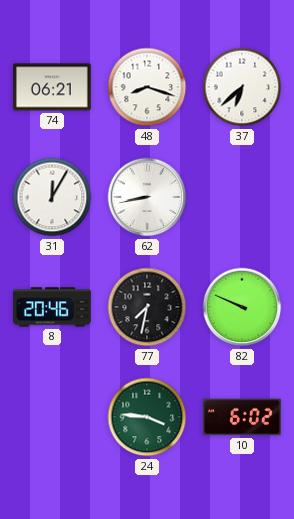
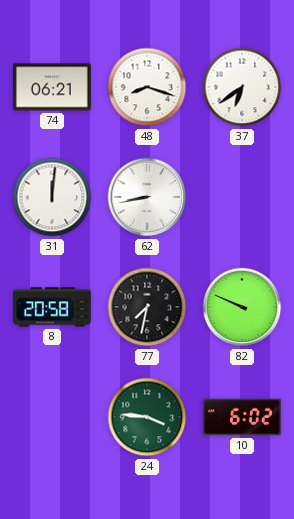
37: 6:38 -> 6:39
31: 12:05 -> 12:01
8: 20:46 -> 20:58
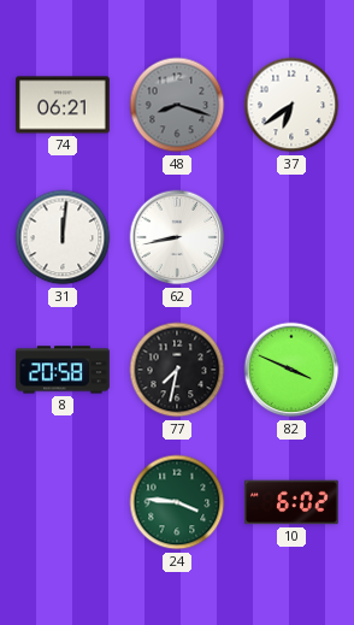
48 dial: white -> grey
82: 9:49 -> 3:49
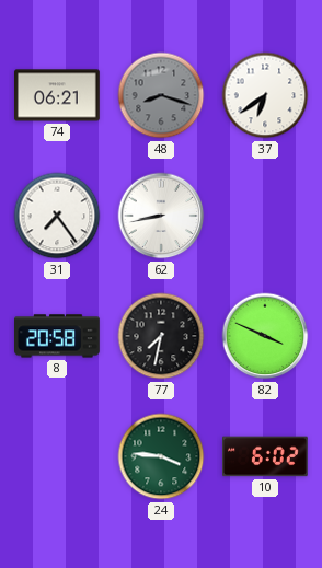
31: 12:01 -> 7:24
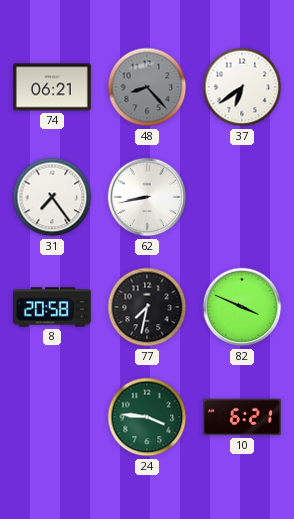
48: 8:18 -> 8:23
10: 6:02 -> 6:21
